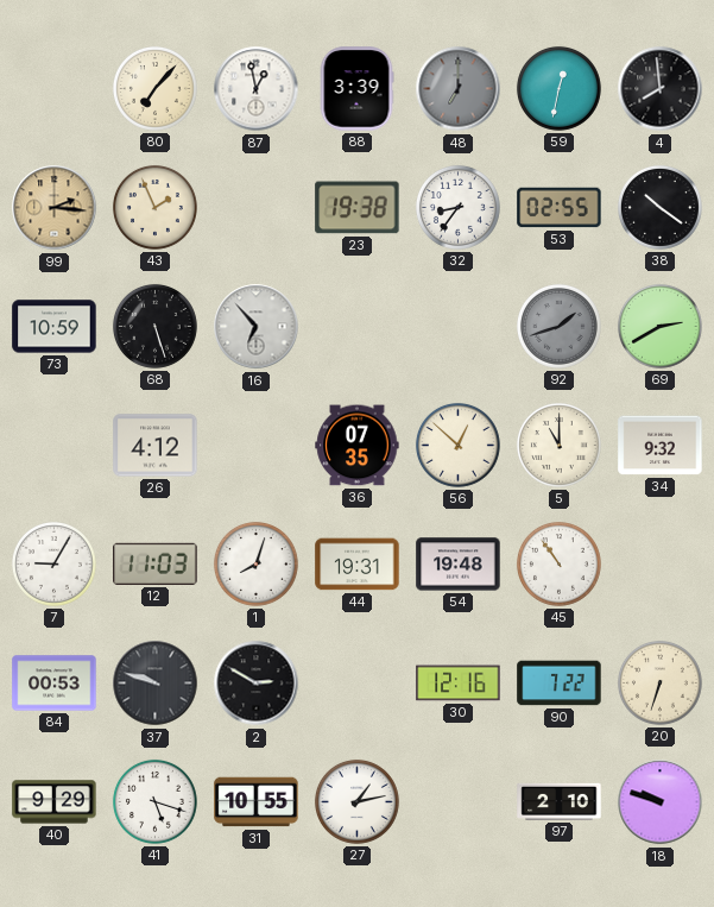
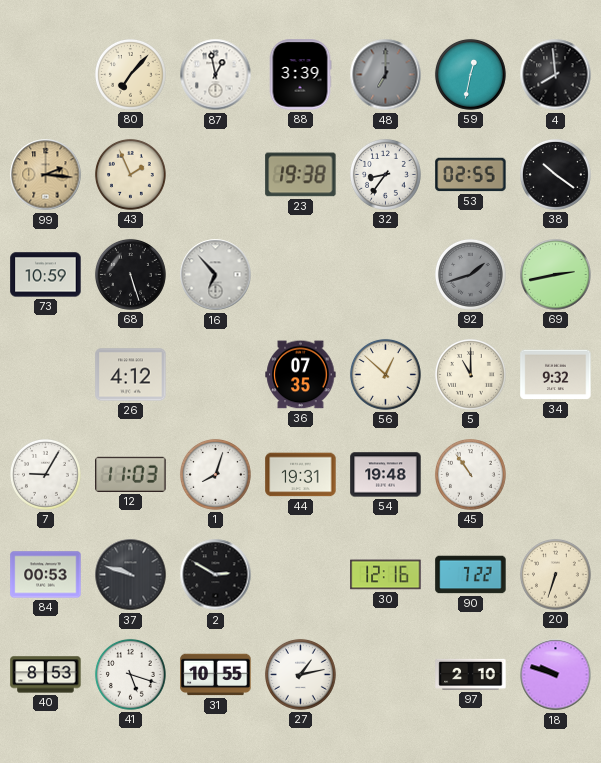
69: 2:40 -> 2:43
40: 9:29 -> 8:53
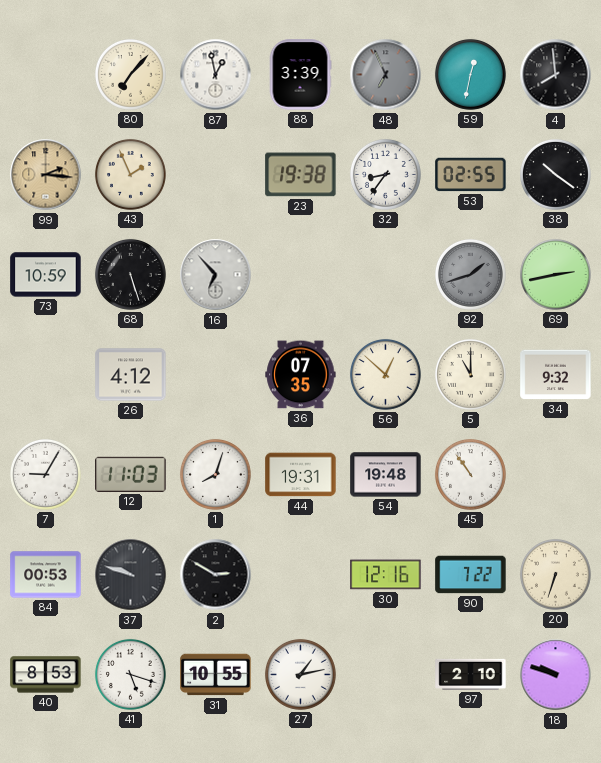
48: 7:00 -> 6:56
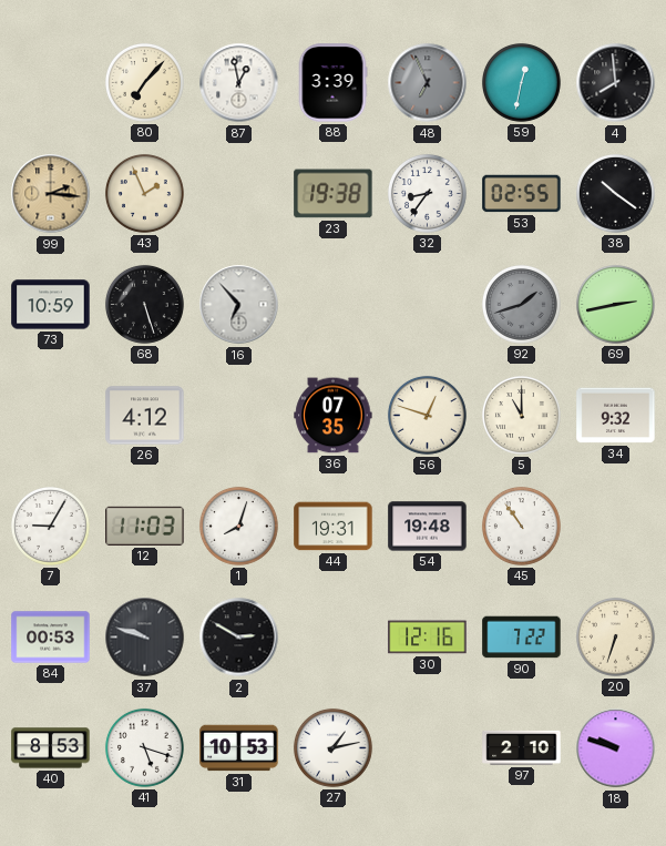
56: 12:52 -> 12:48
31: 10:55 -> 10:53
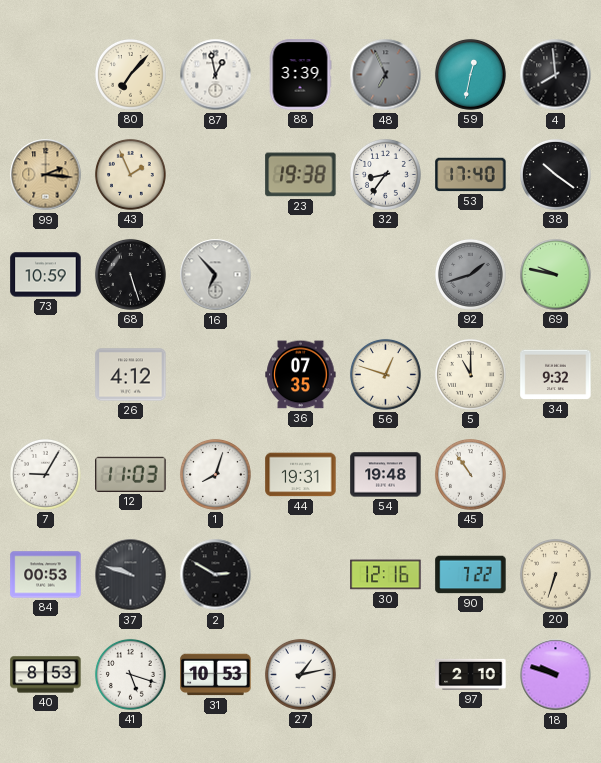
53: 02:55 -> 17:40
69: 2:43 -> 9:47
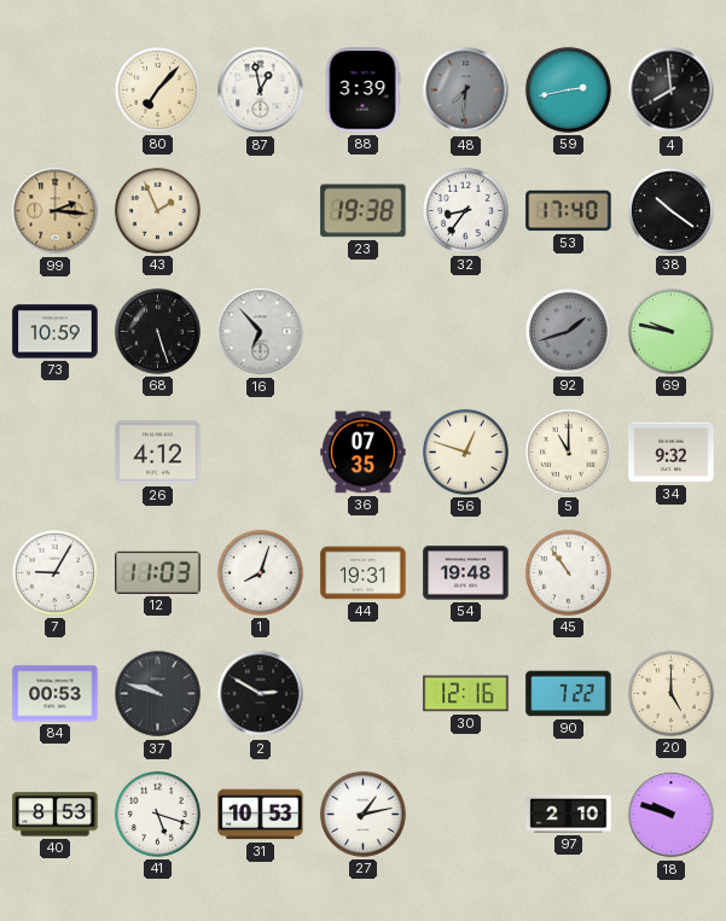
48: 6:56 -> 7:31
59: 12:32 -> 2:43
20: 6:33 -> 5:00
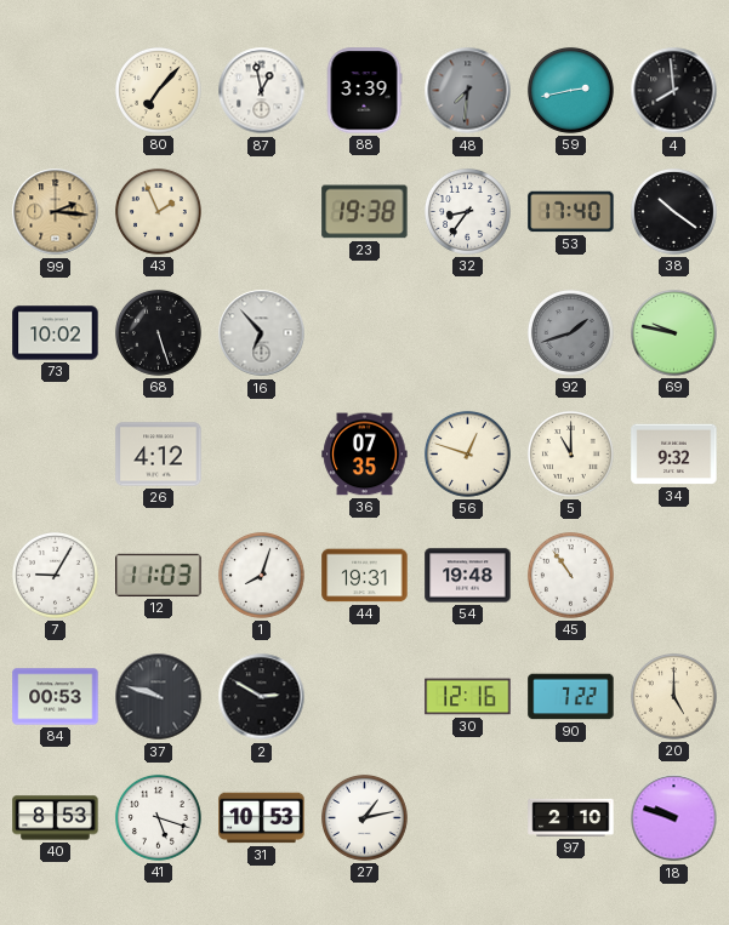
73: 10:59 -> 10:02
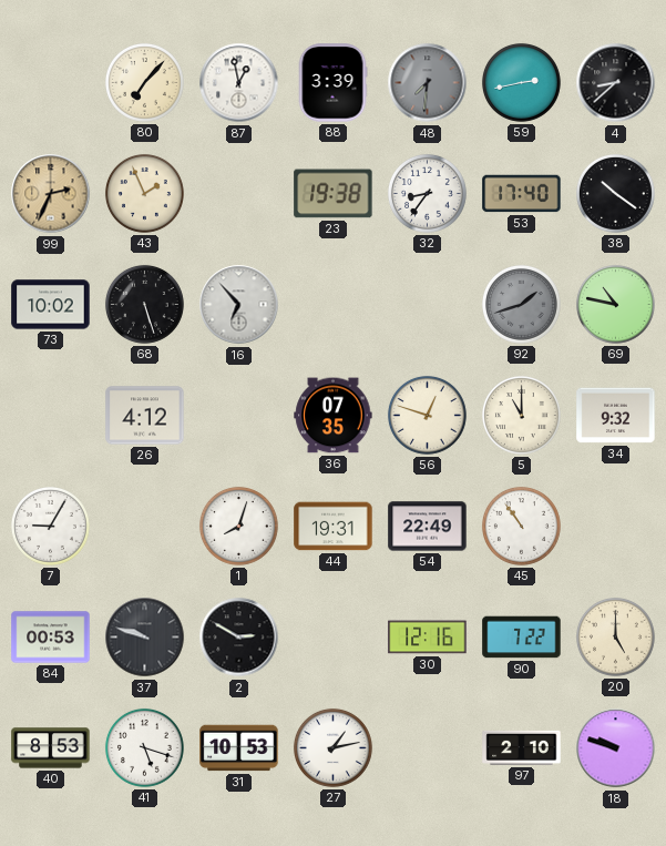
4: 7:59 -> 8:38
99: 2:16 -> 2:34
69: 9:47 -> 10:47
12: 11:03 -> none
54: 19:48 -> 22:49
